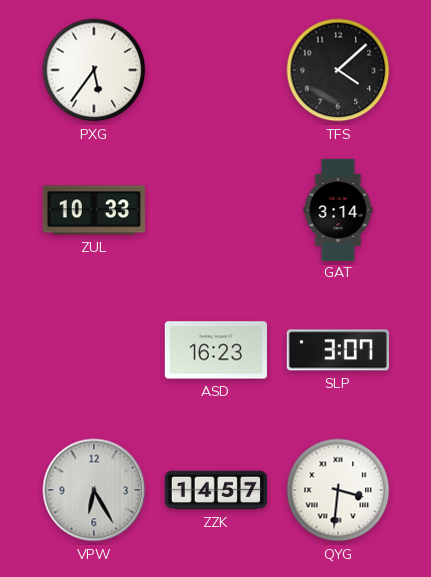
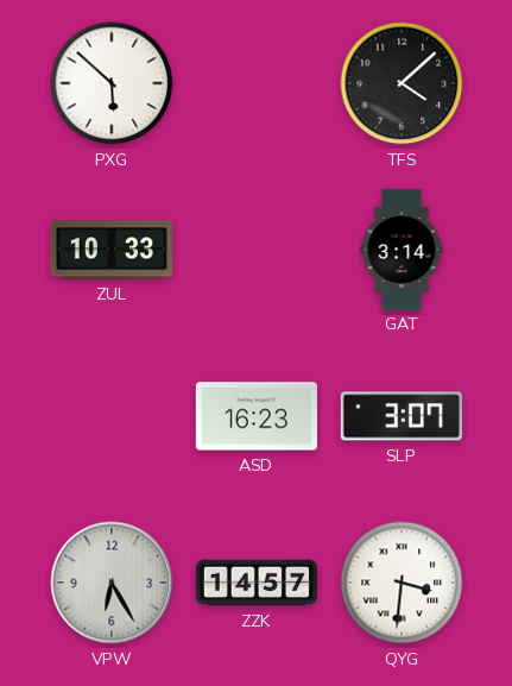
PXG: 5:36 -> 5:52
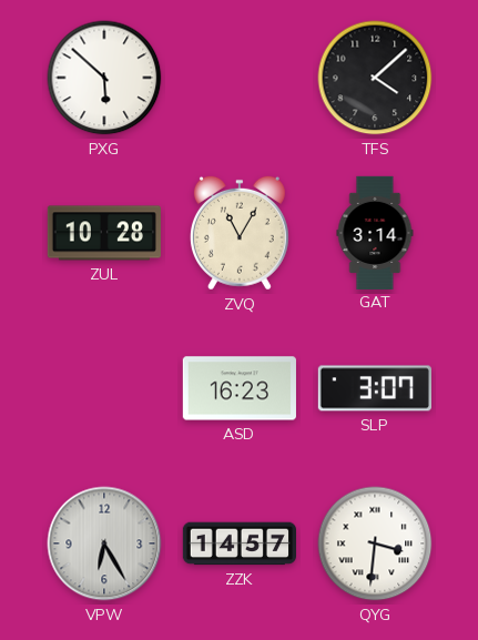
ZUL: 10:33 -> 10:28
ZVQ: none -> 11:05
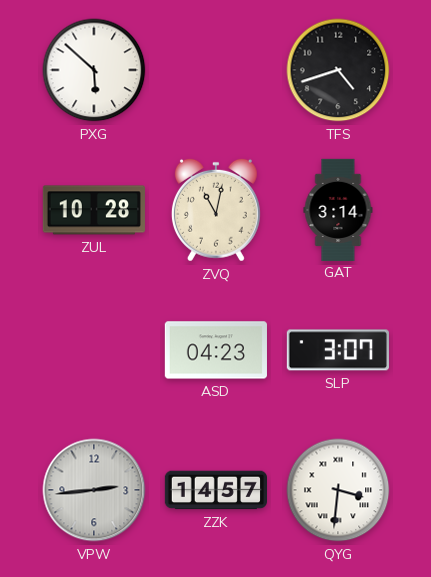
TFS: 4:08 -> 4:42
ZVQ: 11:05 -> 11:02
ASD: 16:23 -> 04:23
VPW: 6:25 -> 2:44
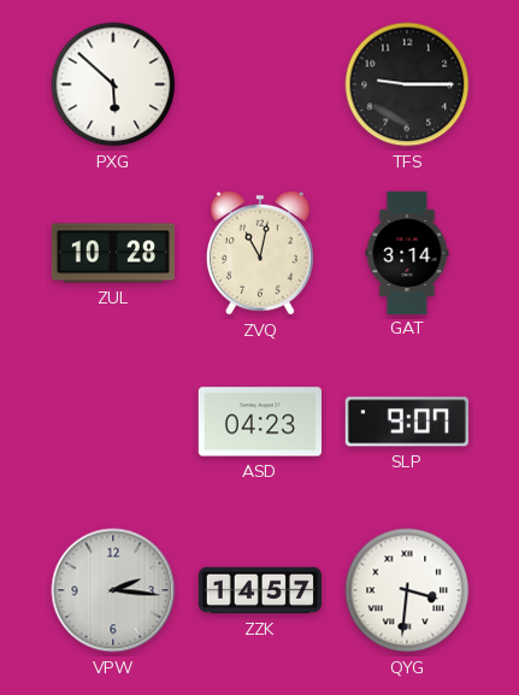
TFS: 4:42 -> 9:15
SLP: 3:07 -> 9:07
VPW: 2:44 -> 2:16
